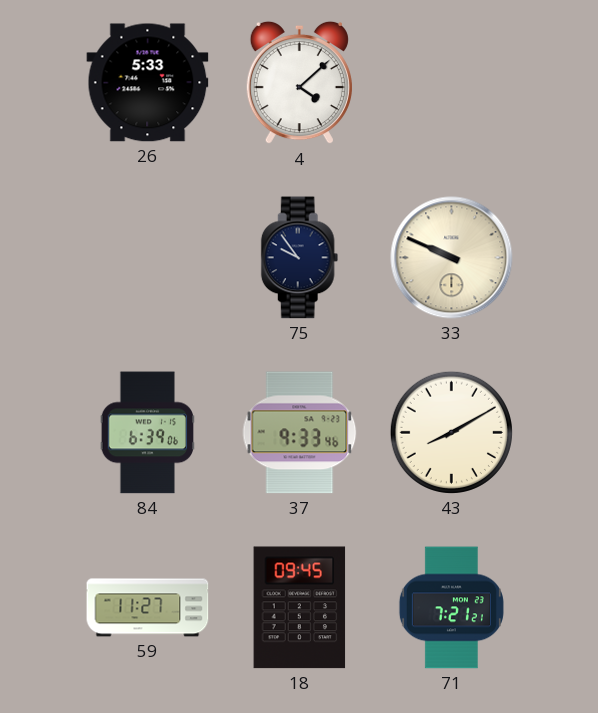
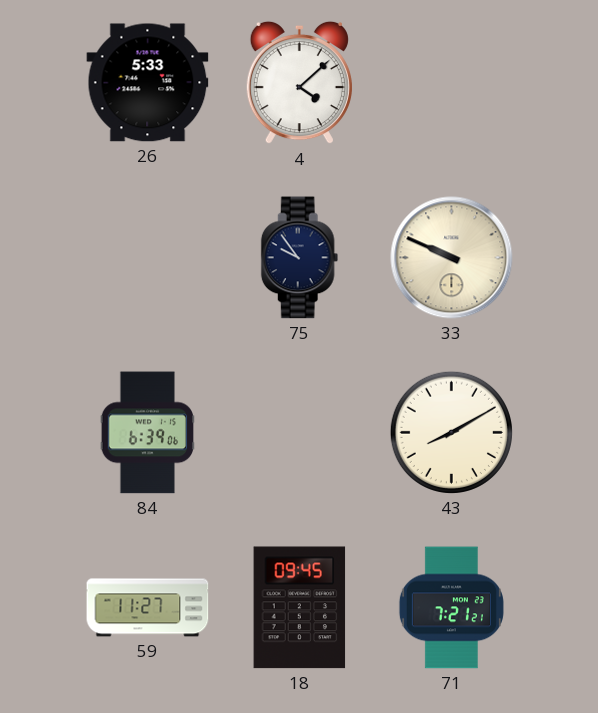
37: 9:33 -> none
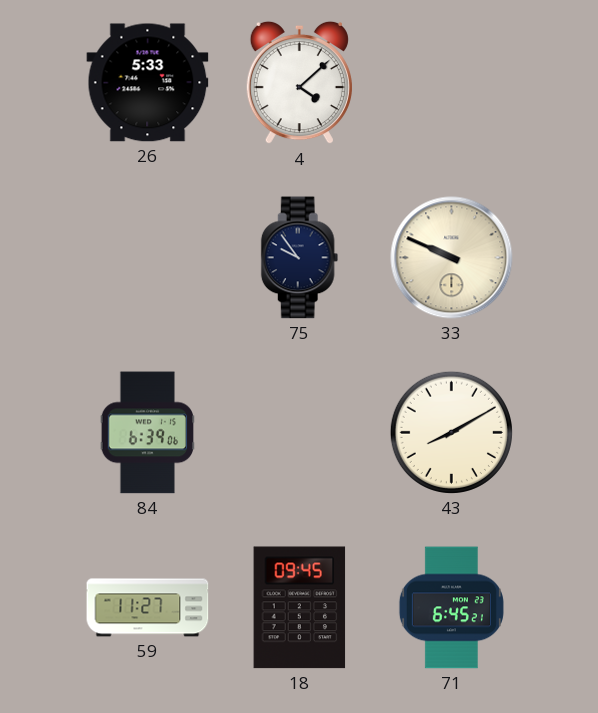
71: 7:21 -> 6:45
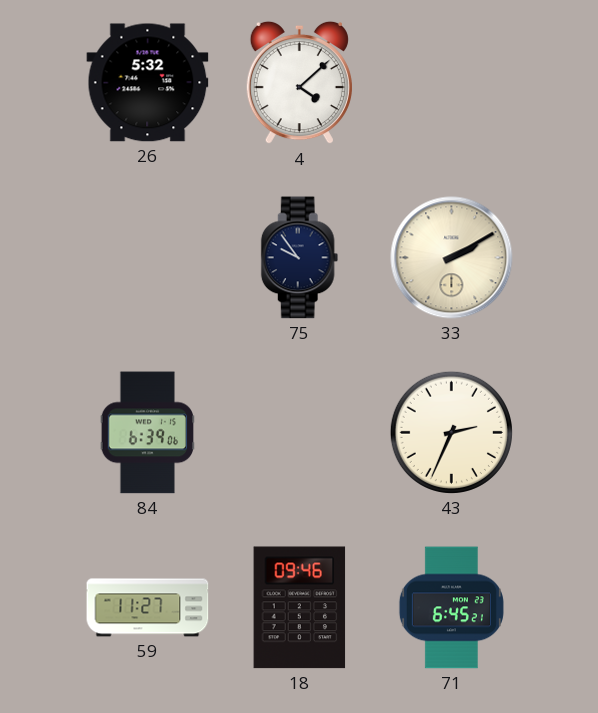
26: 5:33 -> 5:32
33: 9:49 -> 2:10
43: 8:10 -> 2:34
18: 09:45 -> 09:46
